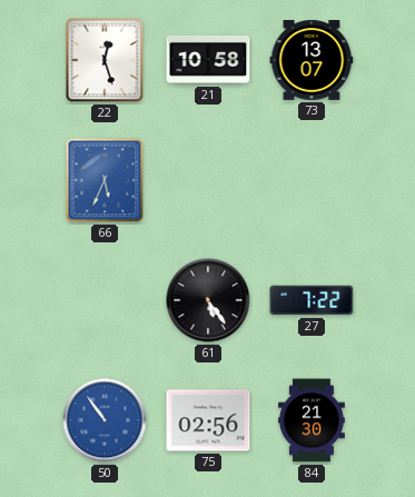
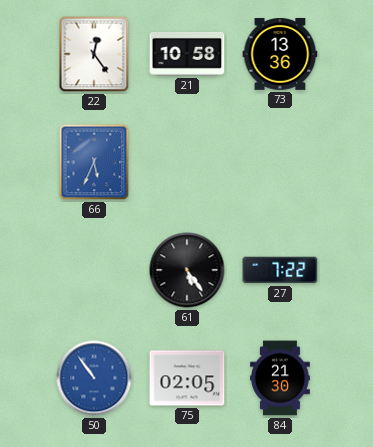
22: 12:27 -> 12:24
73: 13:07 -> 13:36
75: 02:56 -> 02:05
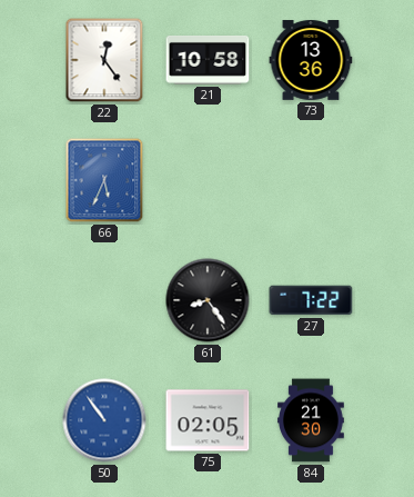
61: 5:24 -> 8:24
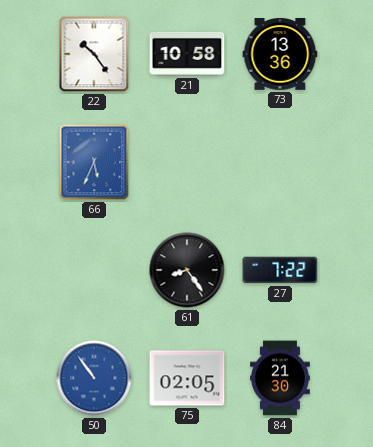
22: 12:24 -> 10:24
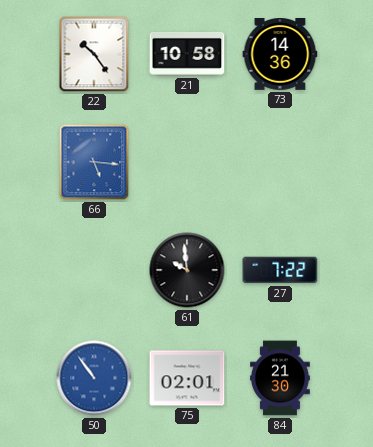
73: 13:36 -> 14:36
66: 5:34 -> 5:16
61: 8:24 -> 9:59
75: 02:05 -> 02:01
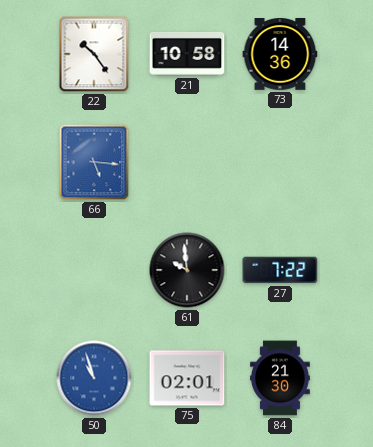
50: 10:54 -> 10:57
